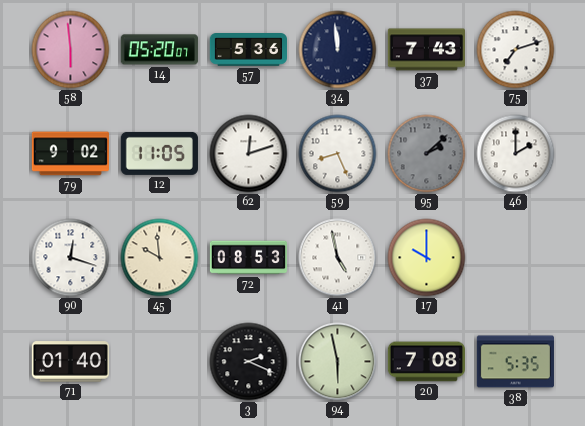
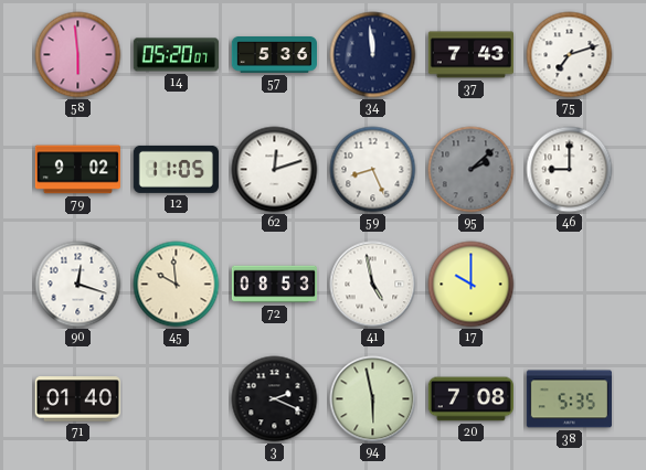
46: 2:00 -> 9:00
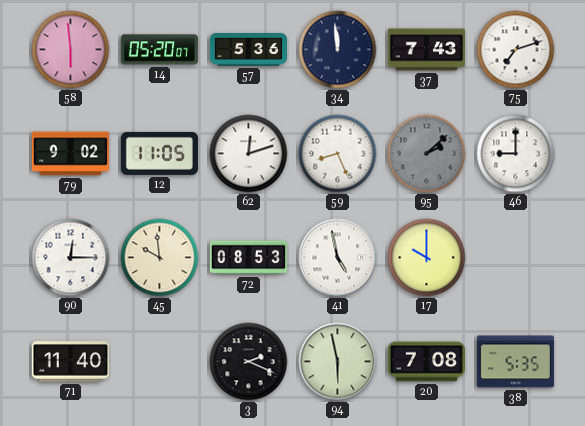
90: 12:18 -> 12:15
71: 01:40 -> 11:40
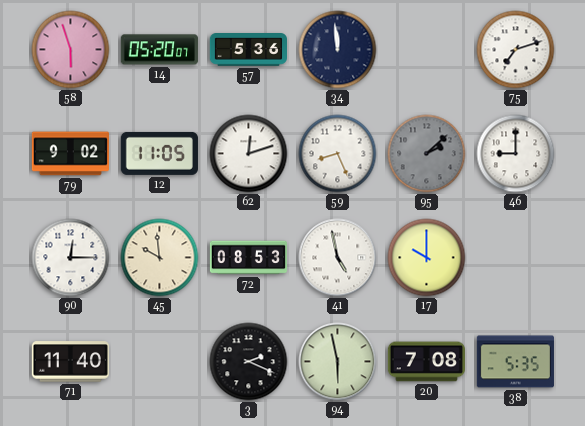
58: 5:59 -> 5:57
37: 7:43 -> none
